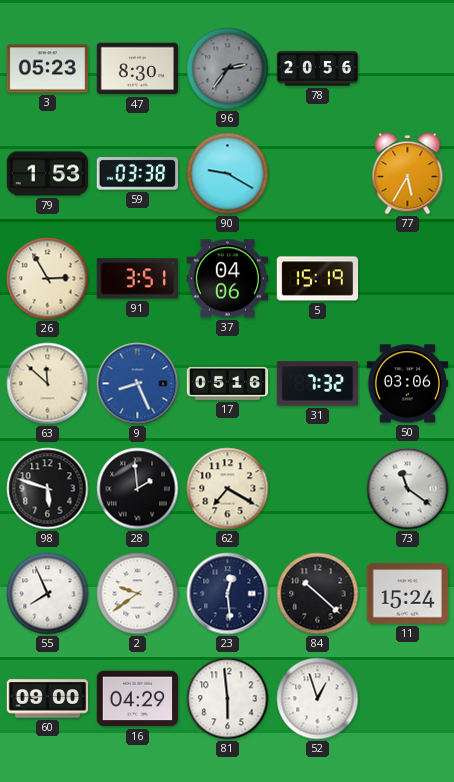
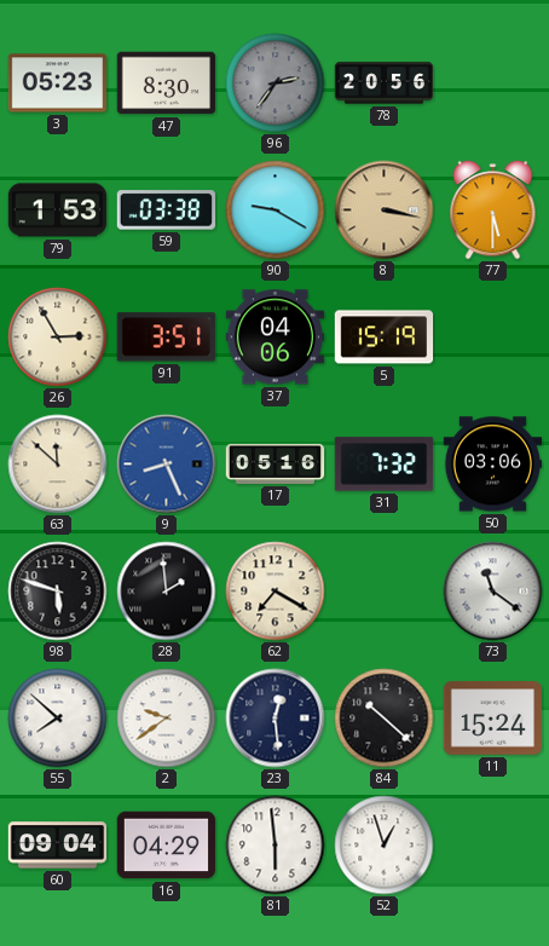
8: none -> 3:17
77: 5:35 -> 5:30
55: 7:56 -> 7:52
60: 09:00 -> 09:04
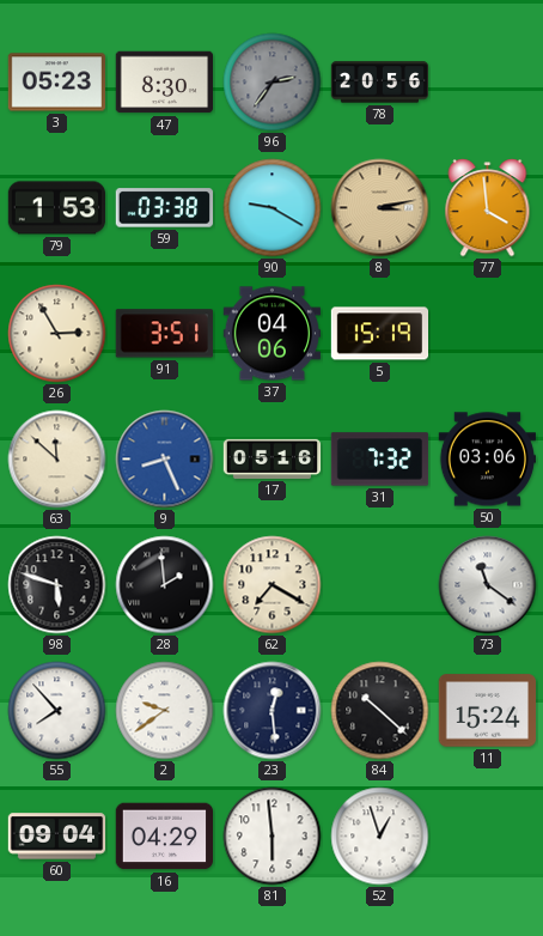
8: 3:17 -> 3:13
77: 5:30 -> 3:59
55: 7:52 -> 7:53
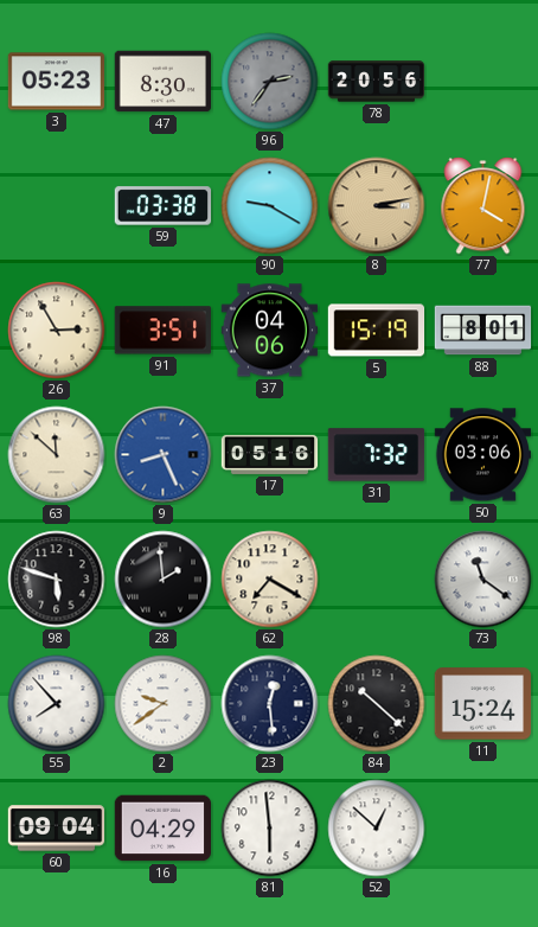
79: 1:53 -> none
77: 3:59 -> 4:02
88: none -> 8:01
52: 12:57 -> 12:52
